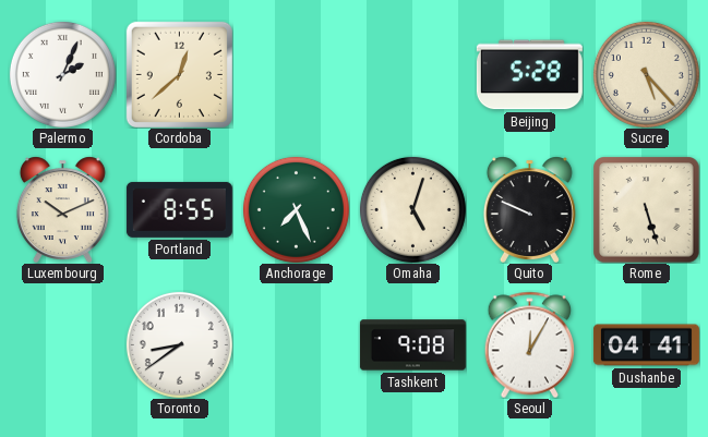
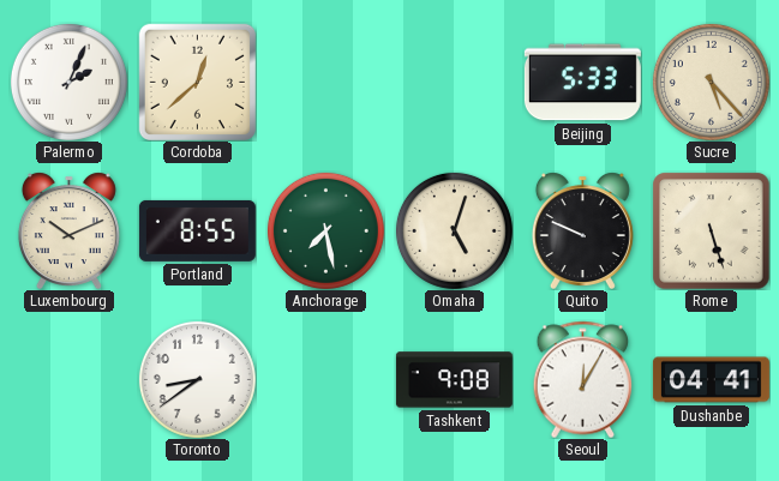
Beijing: 5:28 -> 5:33
Anchorage: 7:26 -> 7:28
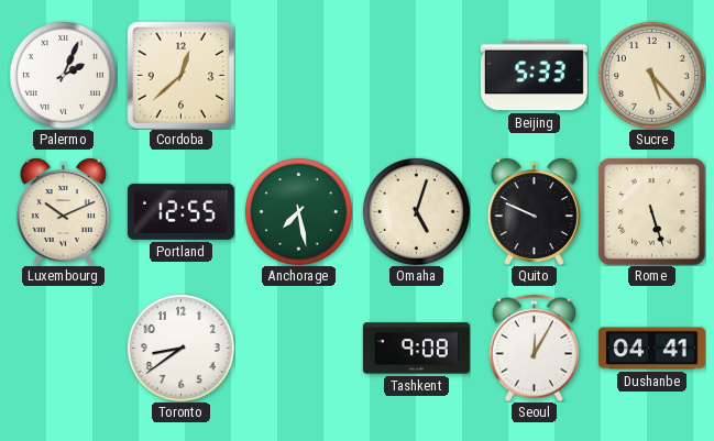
Portland: 8:55 -> 12:55
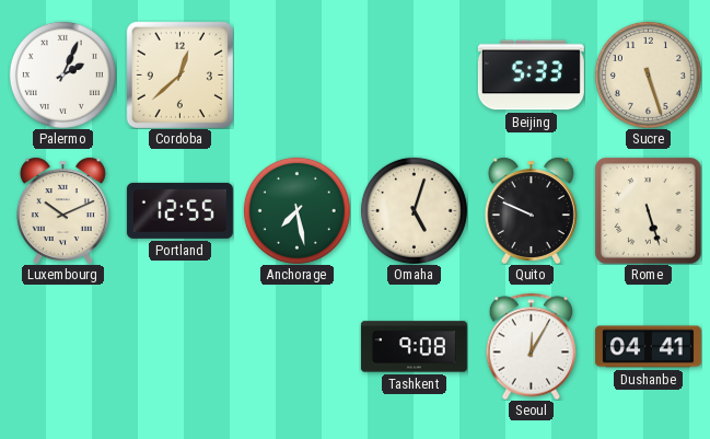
Sucre: 5:23 -> 5:27
Toronto: 8:39 -> none
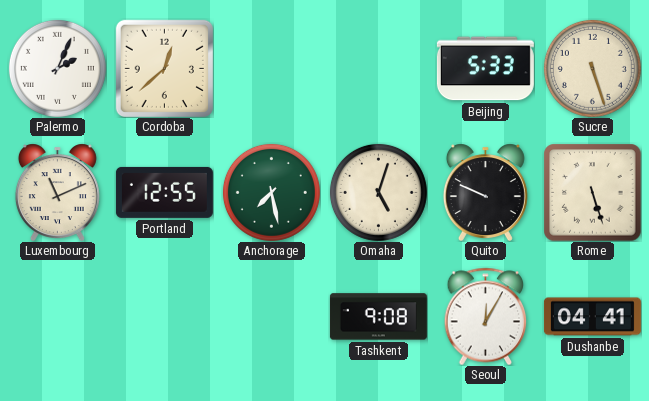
Luxembourg: 10:11 -> 11:11
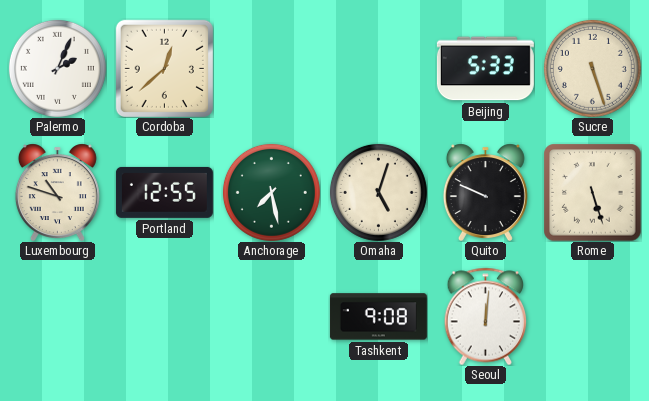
Luxembourg: 11:11 -> 10:48
Seoul: 12:05 -> 12:01
Dushanbe: 04:41 -> none
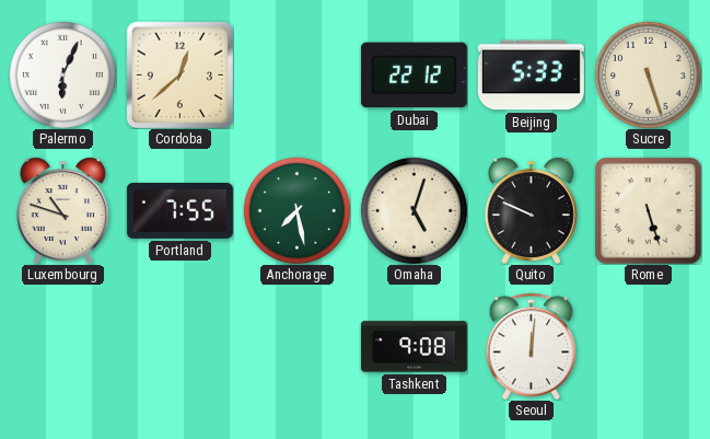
Palermo: 2:04 -> 6:04
Dubai: none -> 22:12
Portland: 12:55 -> 7:55
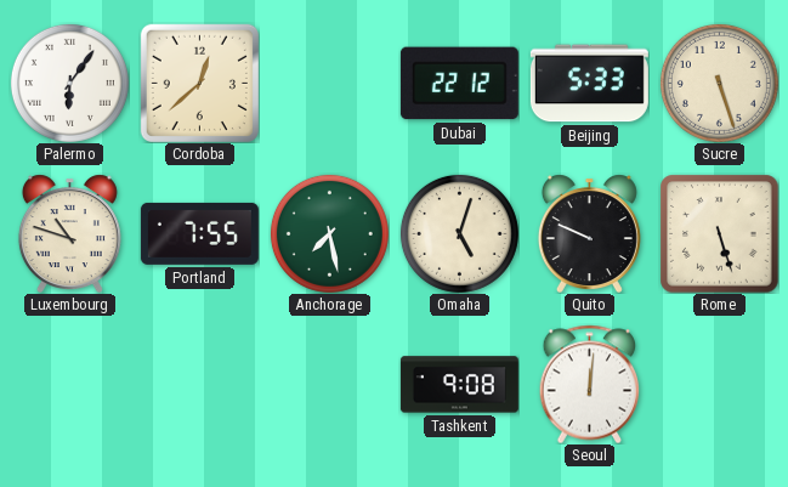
Palermo: 6:04 -> 6:06
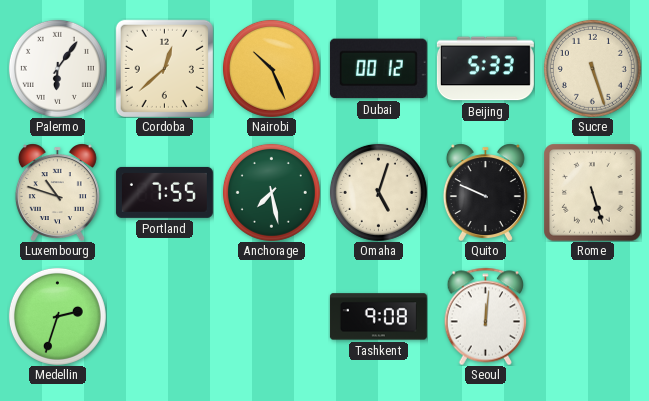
Nairobi: none -> 10:26
Dubai: 22:12 -> 00:12
Medellin: none -> 2:33
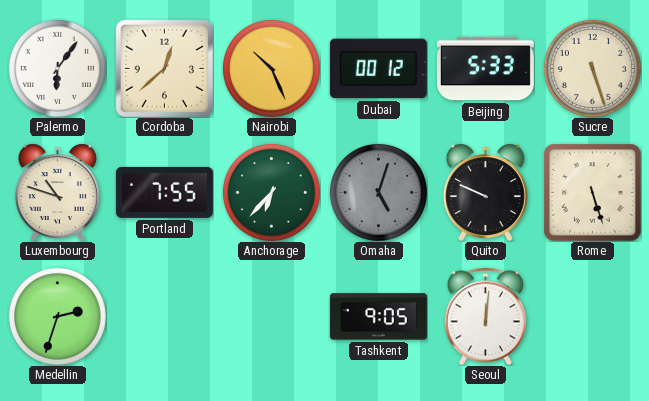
Anchorage: 7:28 -> 6:37
Omaha dial: cream -> grey
Tashkent: 9:08 -> 9:05
